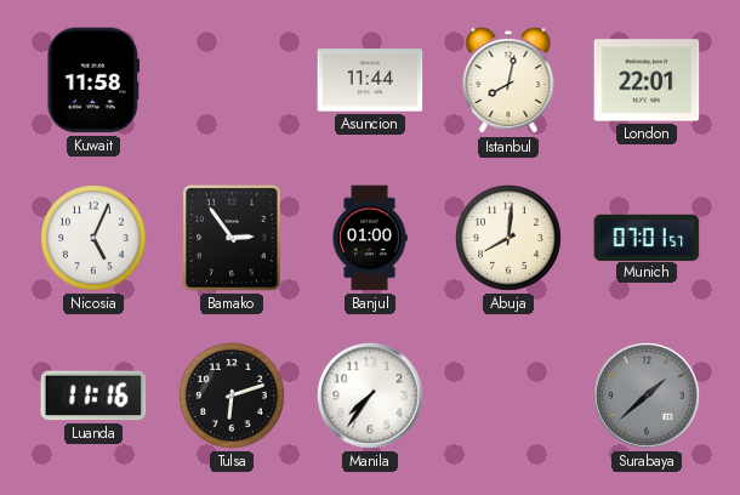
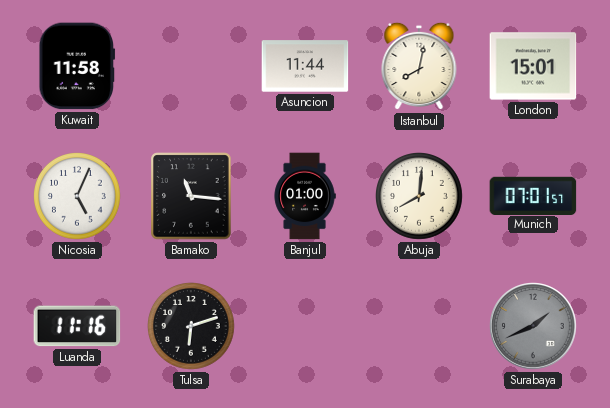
London: 22:01 -> 15:01
Bamako: 2:54 -> 11:16
Manila: 7:36 -> none
Surabaya: 1:38 -> 1:41
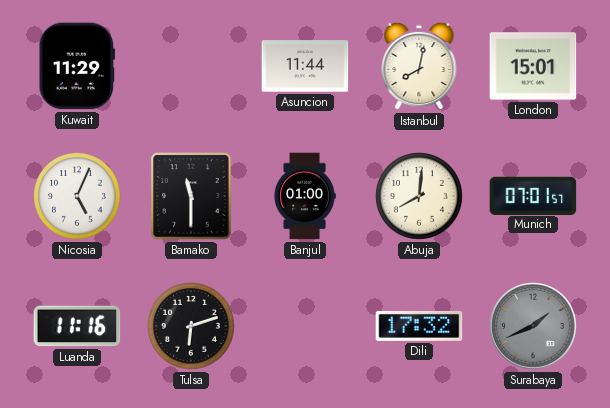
Kuwait: 11:58 -> 11:29
Bamako: 11:16 -> 11:30
Dili: none -> 17:32
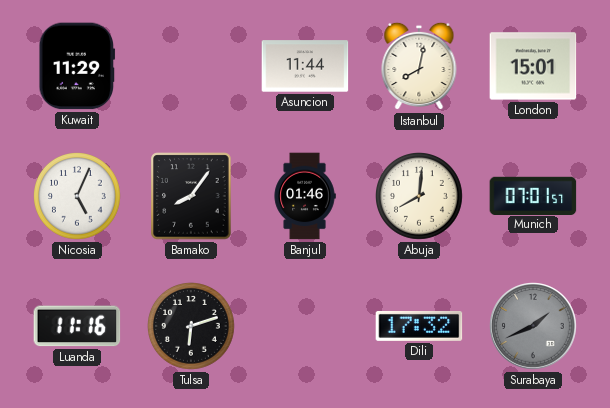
Bamako: 11:30 -> 8:06
Banjul: 01:00 -> 01:46
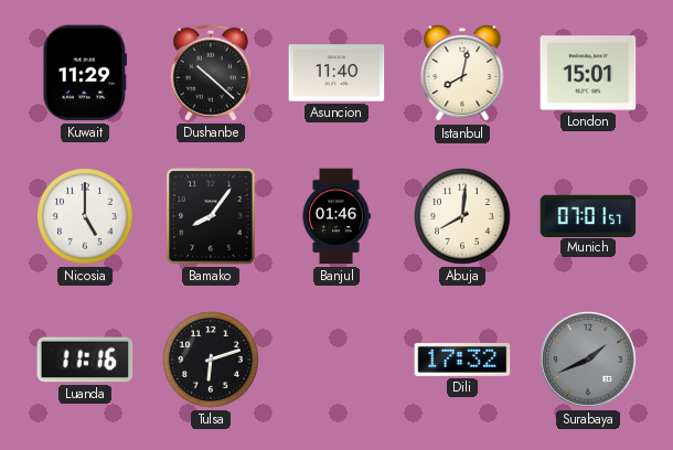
Dushanbe: none -> 10:22
Asuncion: 11:44 -> 11:40
Nicosia: 5:04 -> 5:00
